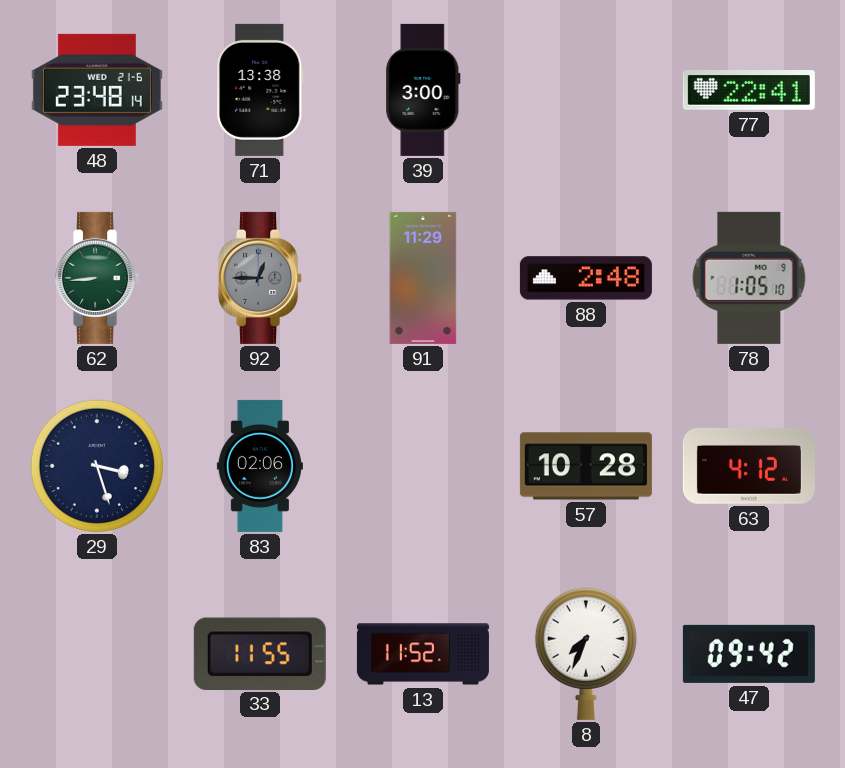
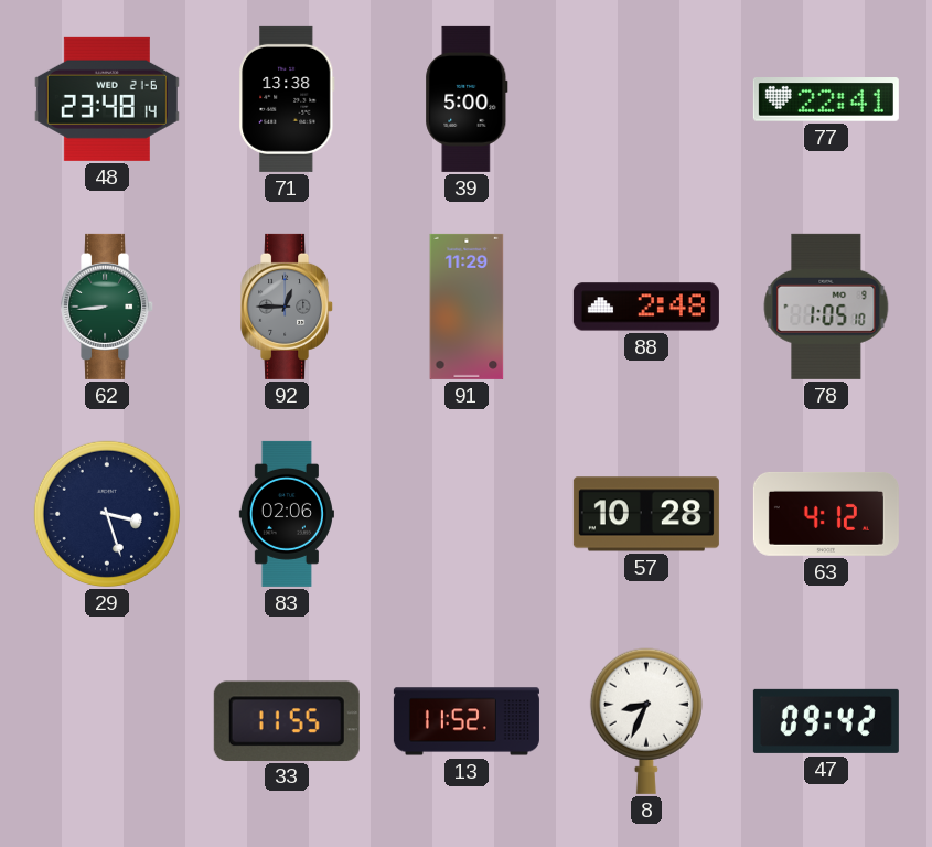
39: 3:00 -> 5:00
8: 7:34 -> 8:34
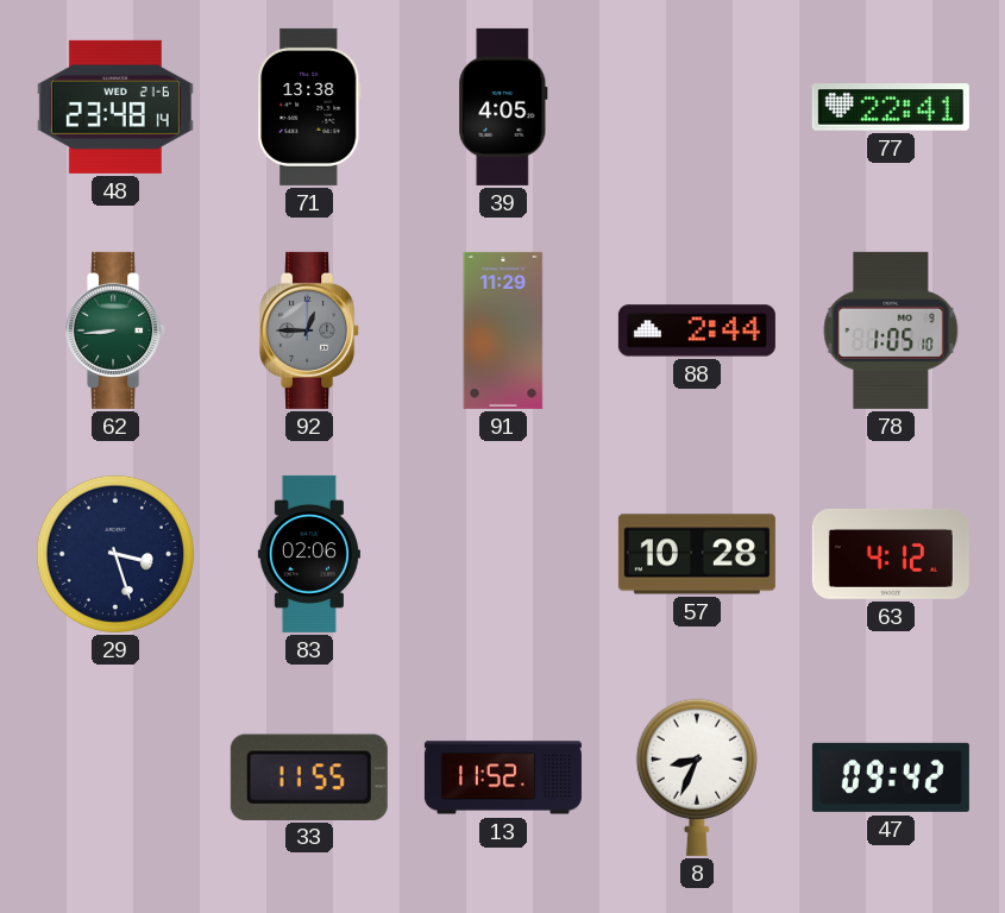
39: 5:00 -> 4:05
88: 2:48 -> 2:44
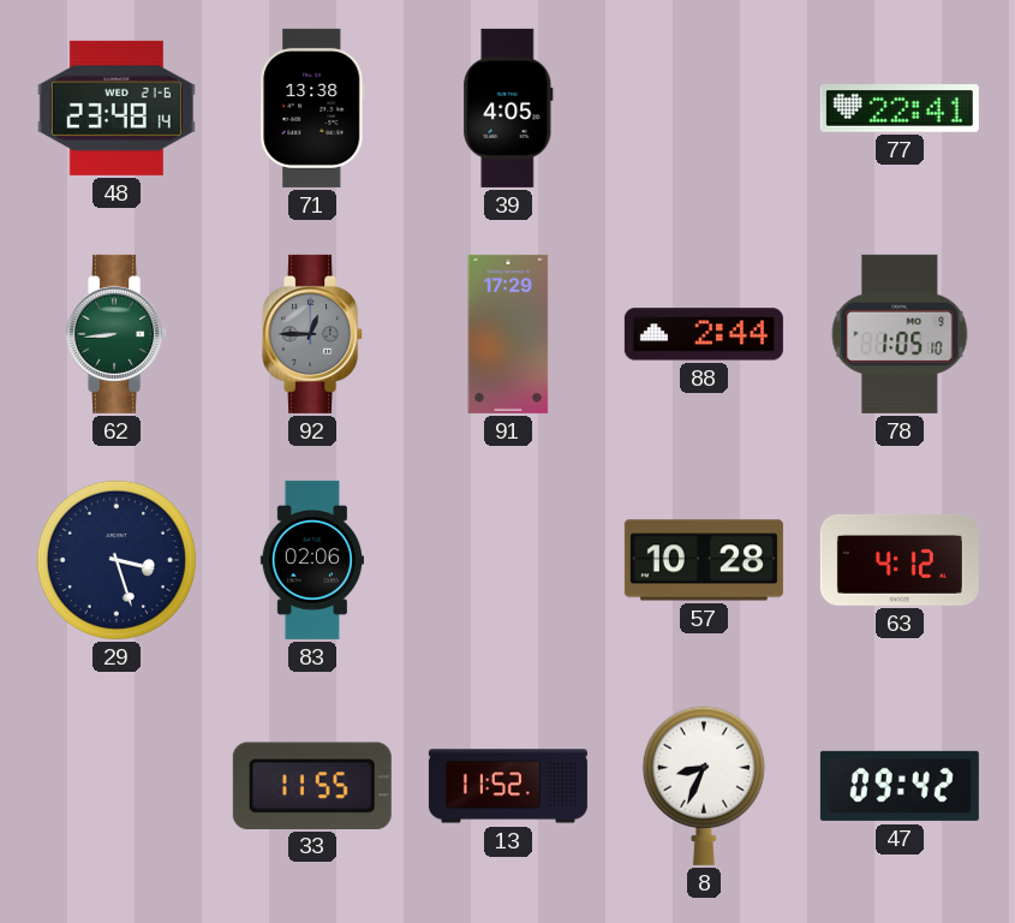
91: 11:29 -> 17:29
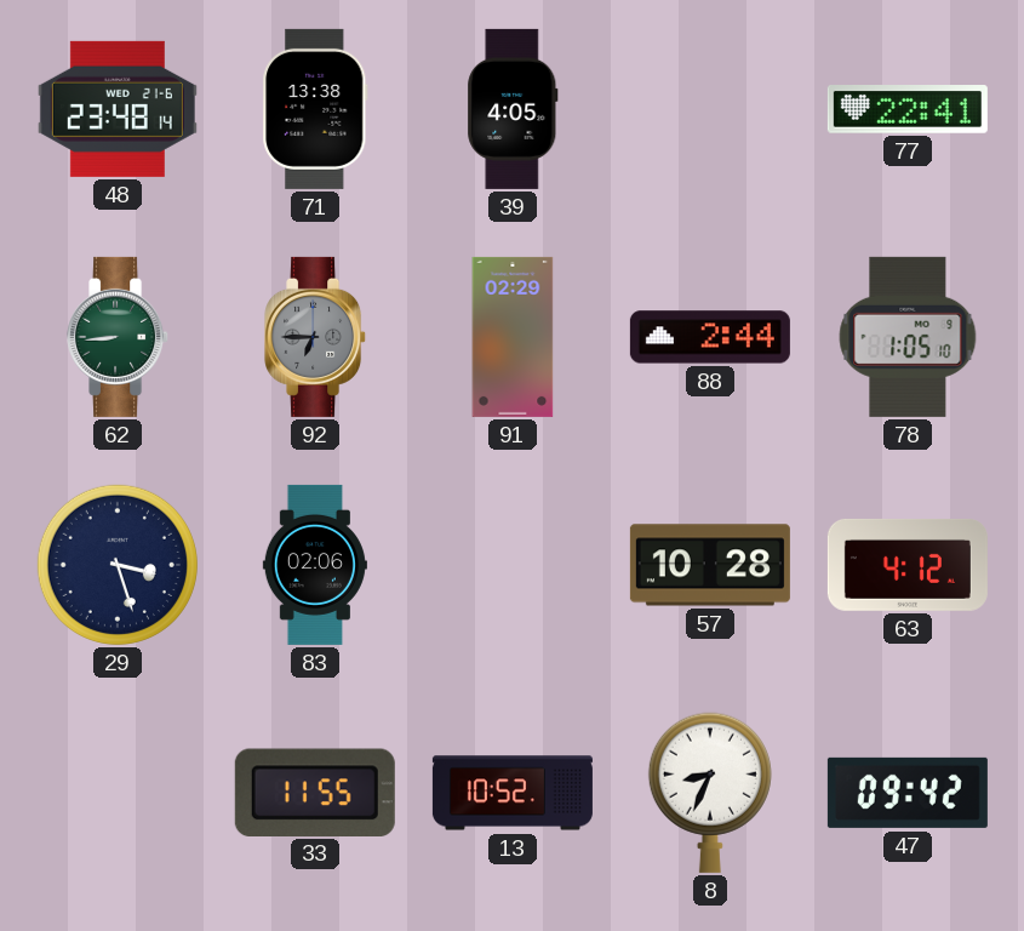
92: 12:45 -> 6:45
91: 17:29 -> 02:29
13: 11:52 -> 10:52
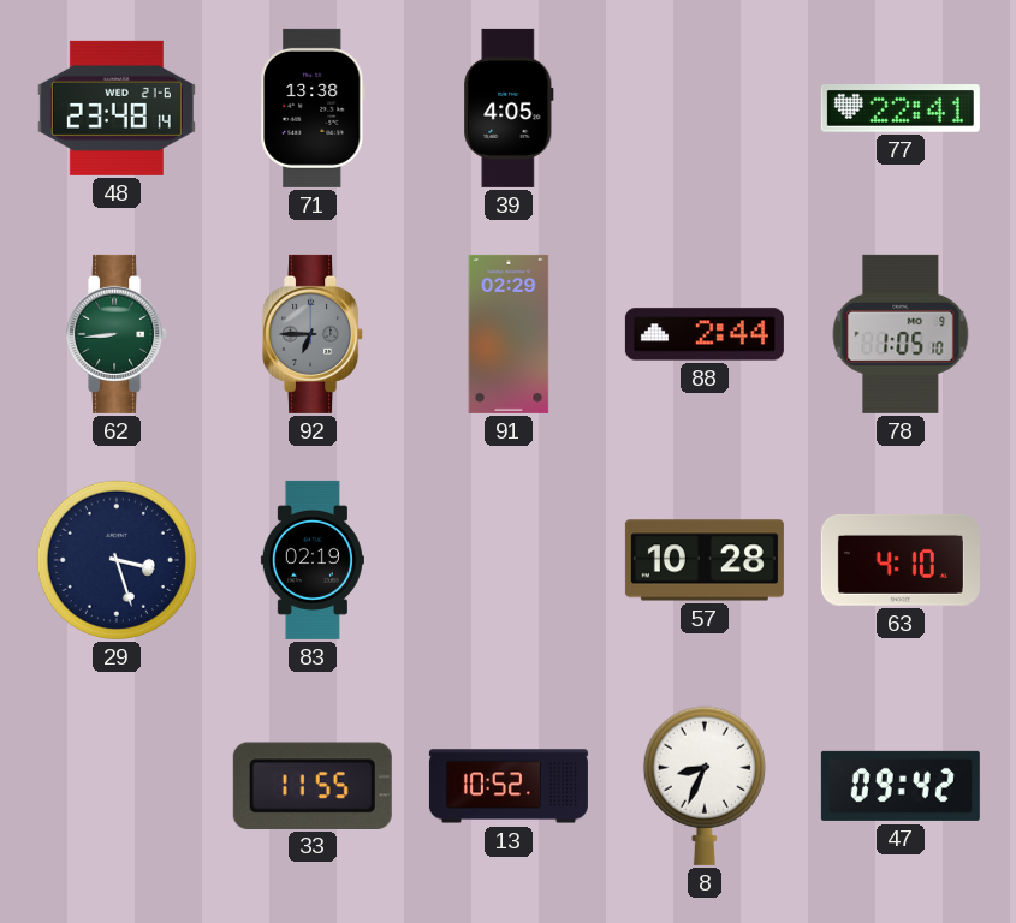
83: 02:06 -> 02:19
63: 4:12 -> 4:10
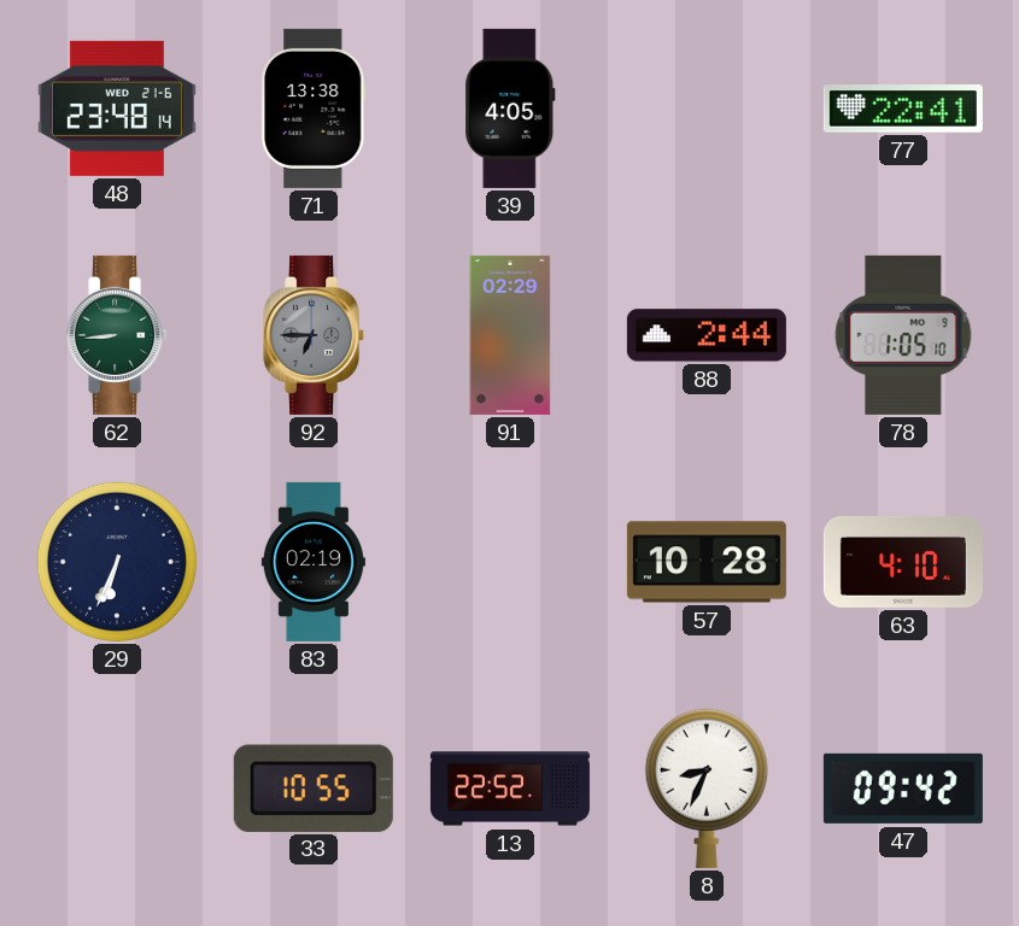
29: 3:27 -> 6:34
33: 11:55 -> 10:55
13: 10:52 -> 22:52
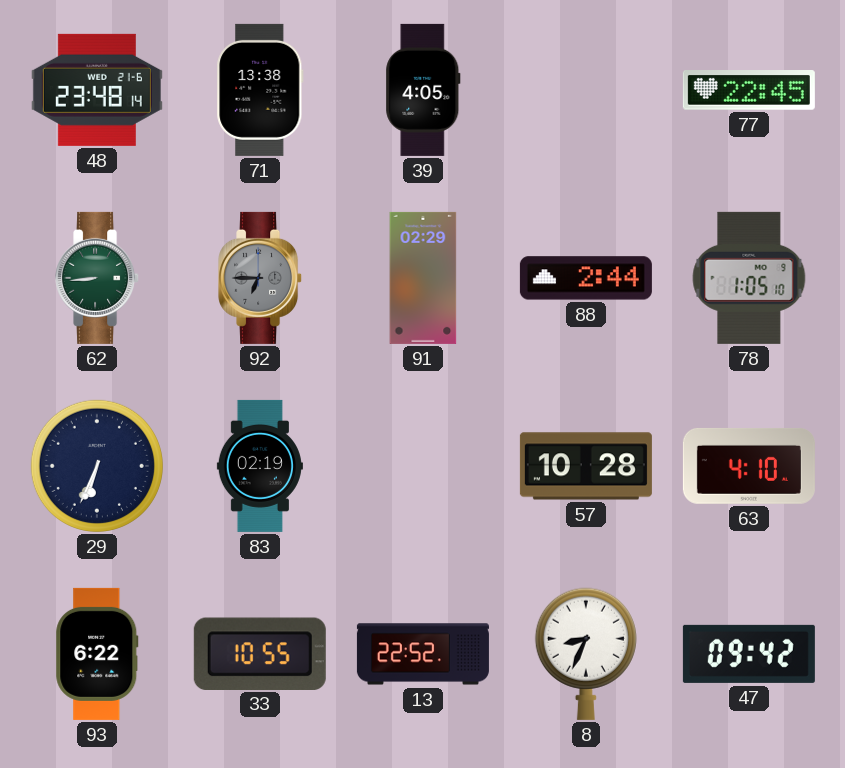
77: 22:41 -> 22:45
93: none -> 6:22
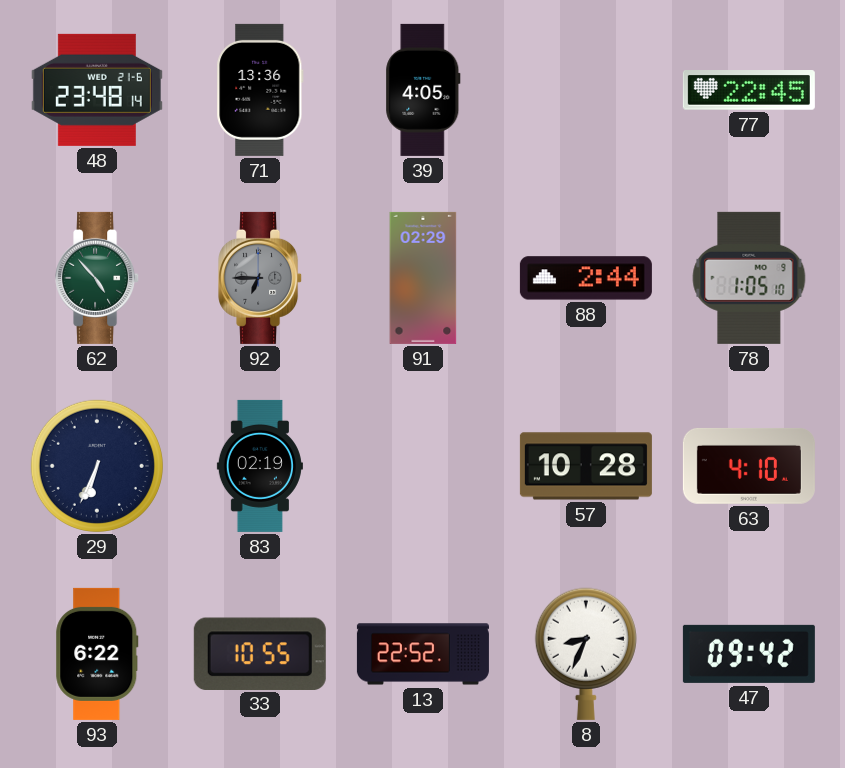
71: 13:38 -> 13:36
62: 8:44 -> 4:53
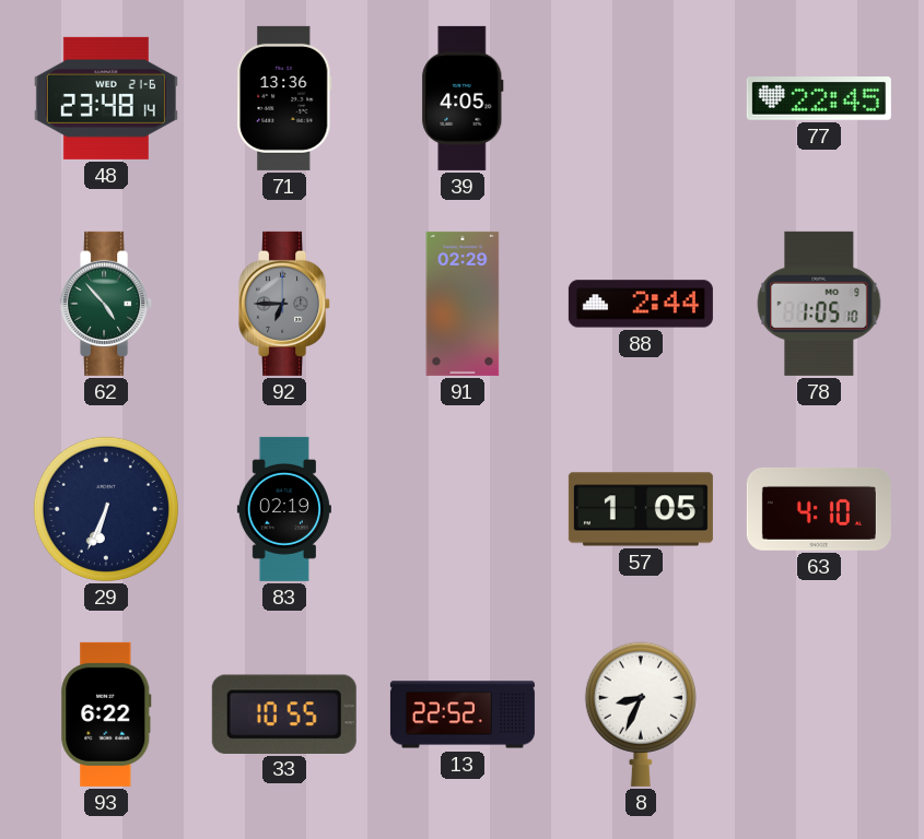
57: 10:28 -> 1:05
47: 09:42 -> none
